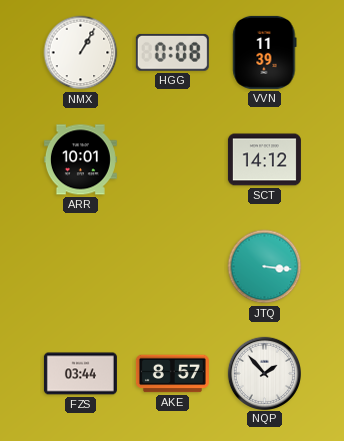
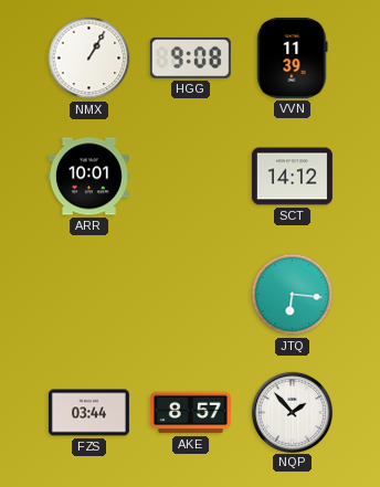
HGG: 0:08 -> 9:08
JTQ: 3:16 -> 6:16
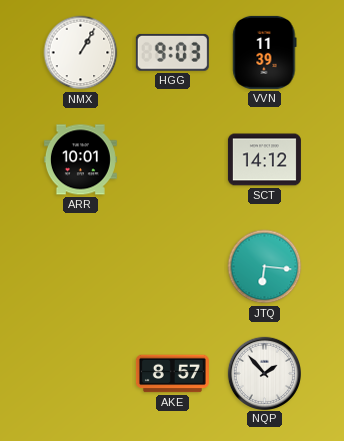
HGG: 9:08 -> 9:03
FZS: 03:44 -> none
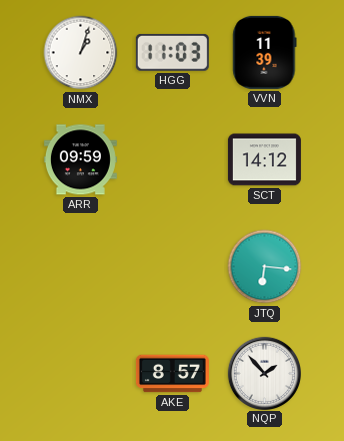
NMX: 1:05 -> 1:03
HGG: 9:03 -> 11:03
ARR: 10:01 -> 09:59
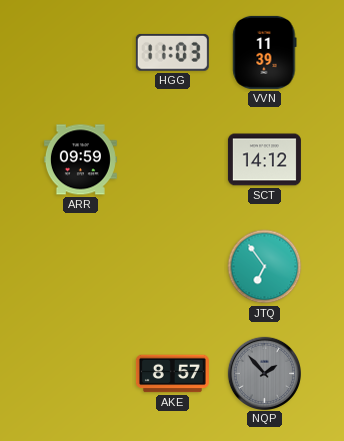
NMX: 1:03 -> none
JTQ: 6:16 -> 6:54
NQP dial: white -> grey
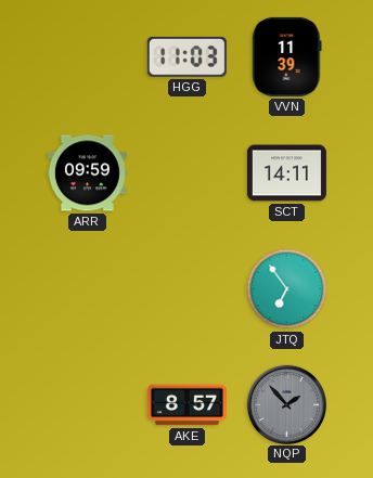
SCT: 14:12 -> 14:11
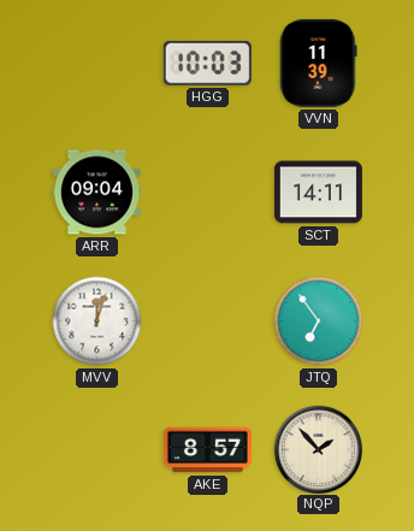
HGG: 11:03 -> 10:03
ARR: 09:59 -> 09:04
MVV: none -> 12:03
NQP dial: grey -> cream
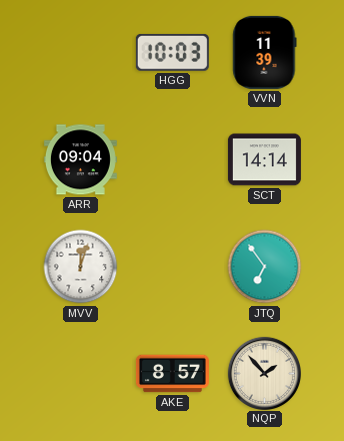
SCT: 14:11 -> 14:14
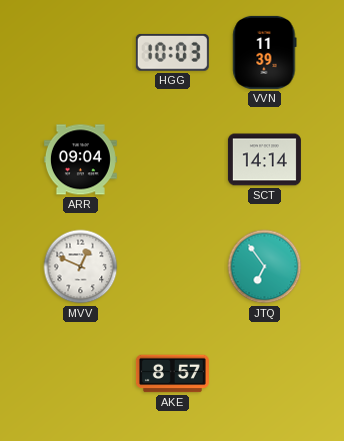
MVV: 12:03 -> 12:49
NQP: 1:53 -> none
